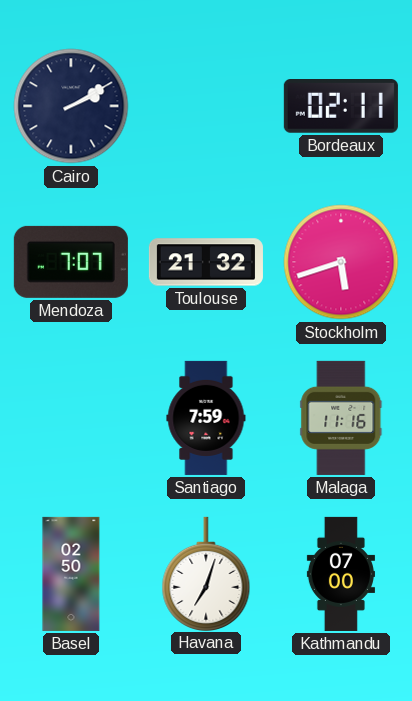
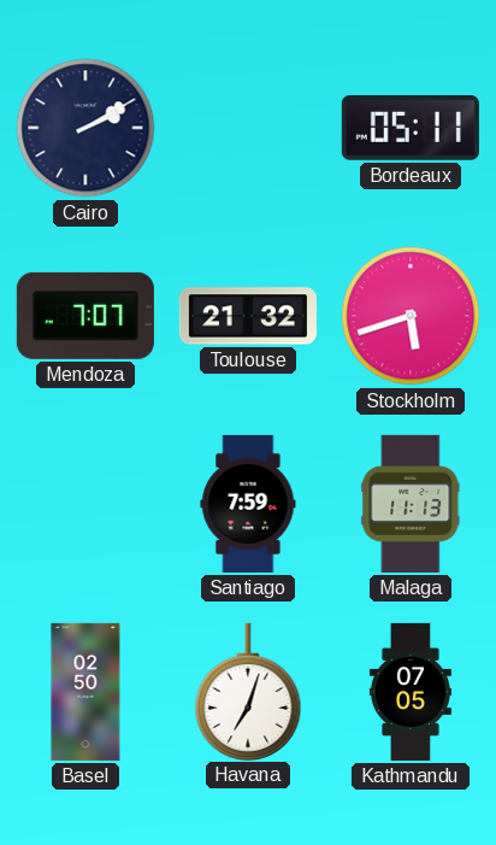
Bordeaux: 02:11 -> 05:11
Malaga: 11:16 -> 11:13
Kathmandu: 07:00 -> 07:05
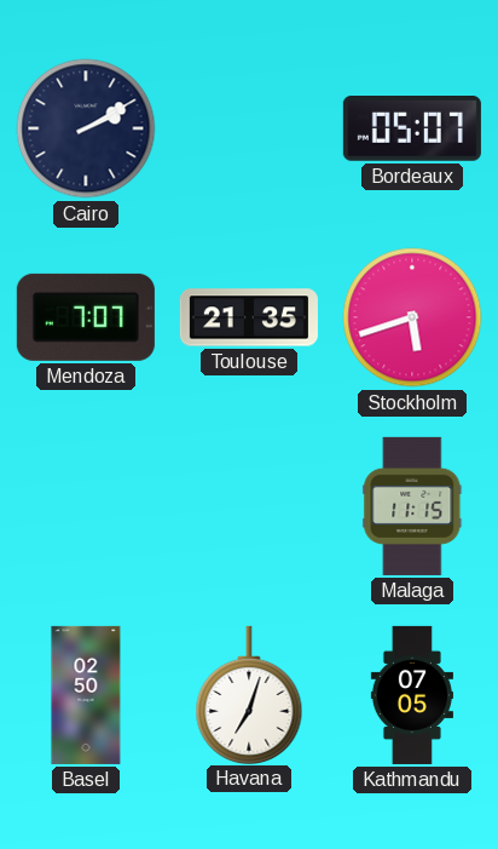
Bordeaux: 05:11 -> 05:07
Toulouse: 21:32 -> 21:35
Santiago: 7:59 -> none
Malaga: 11:13 -> 11:15
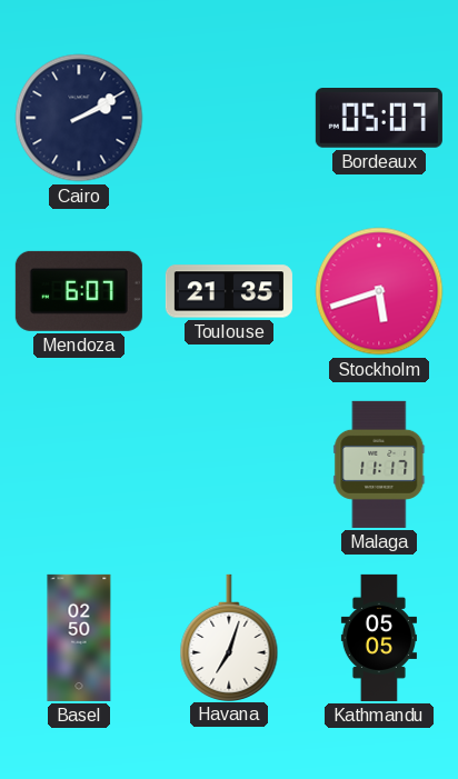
Mendoza: 7:07 -> 6:07
Malaga: 11:15 -> 11:17
Kathmandu: 07:05 -> 05:05
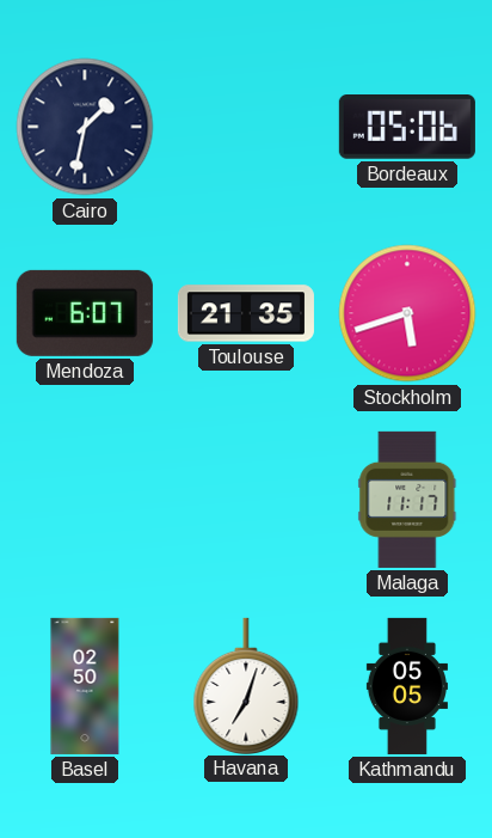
Cairo: 2:10 -> 1:32
Bordeaux: 05:07 -> 05:06
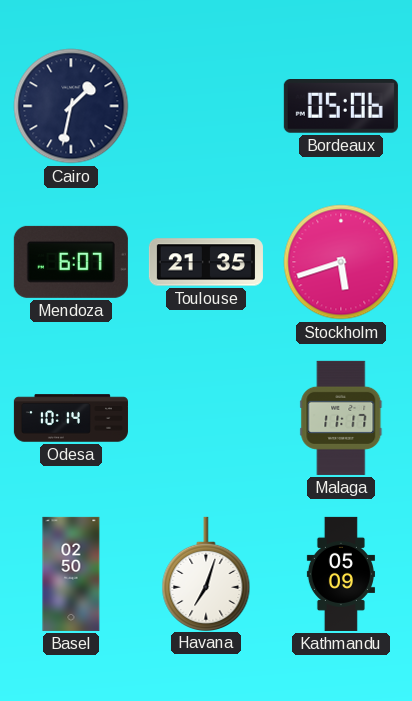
Odesa: none -> 10:14
Kathmandu: 05:05 -> 05:09
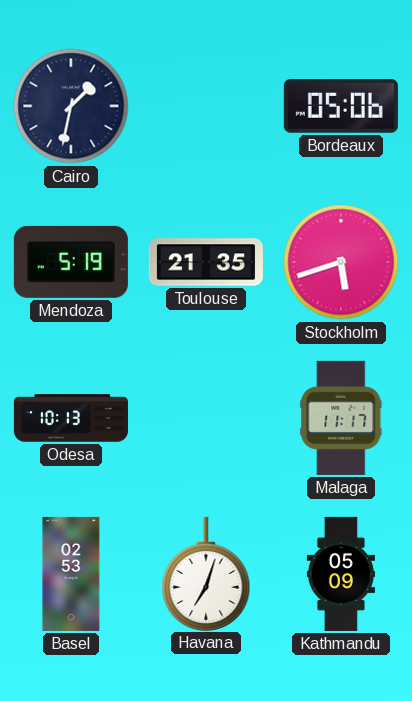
Mendoza: 6:07 -> 5:19
Odesa: 10:14 -> 10:13
Basel: 02:50 -> 02:53
